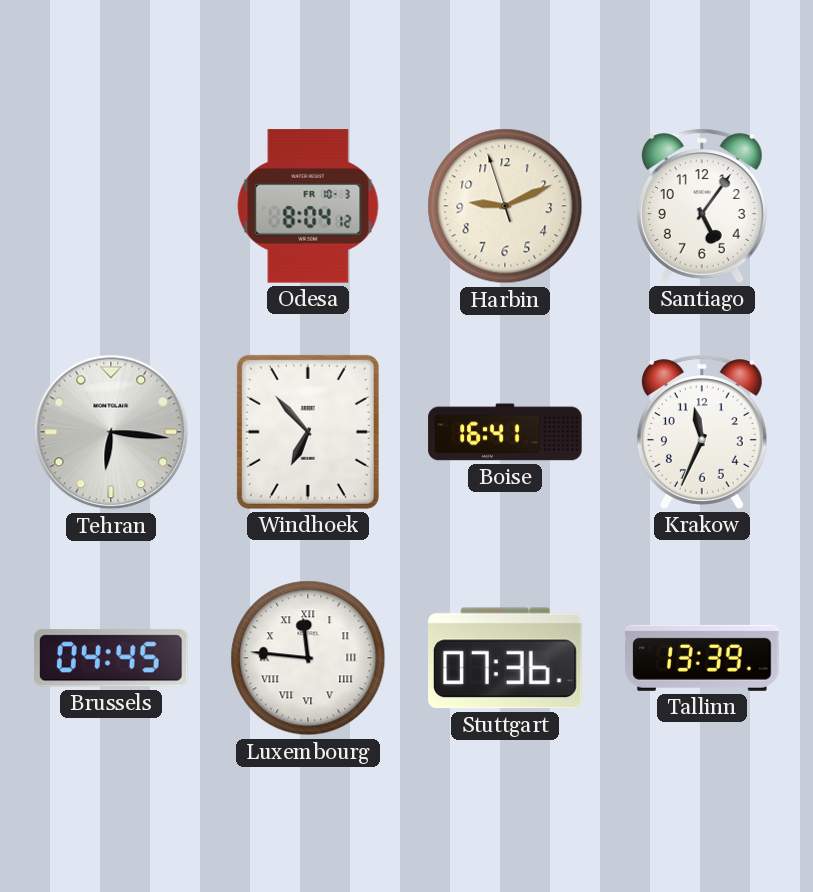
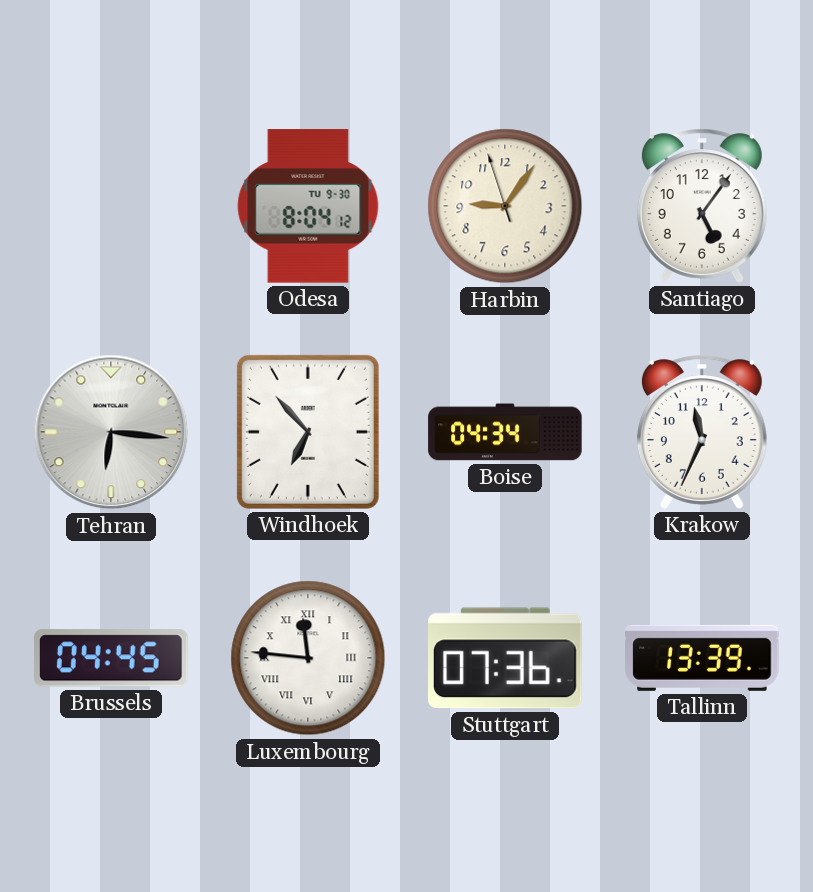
Odesa date: FR 10-3 -> TU 9-30
Harbin: 9:10 -> 9:05
Boise: 16:41 -> 04:34
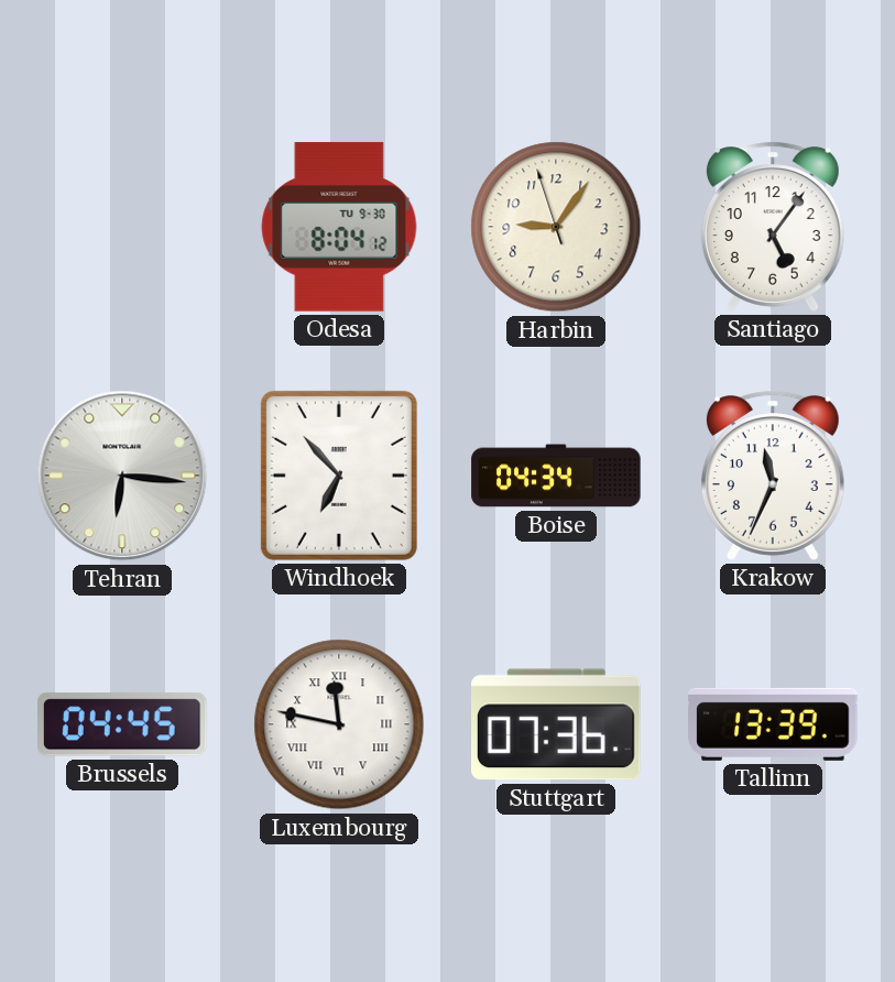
Luxembourg: 11:46 -> 11:47
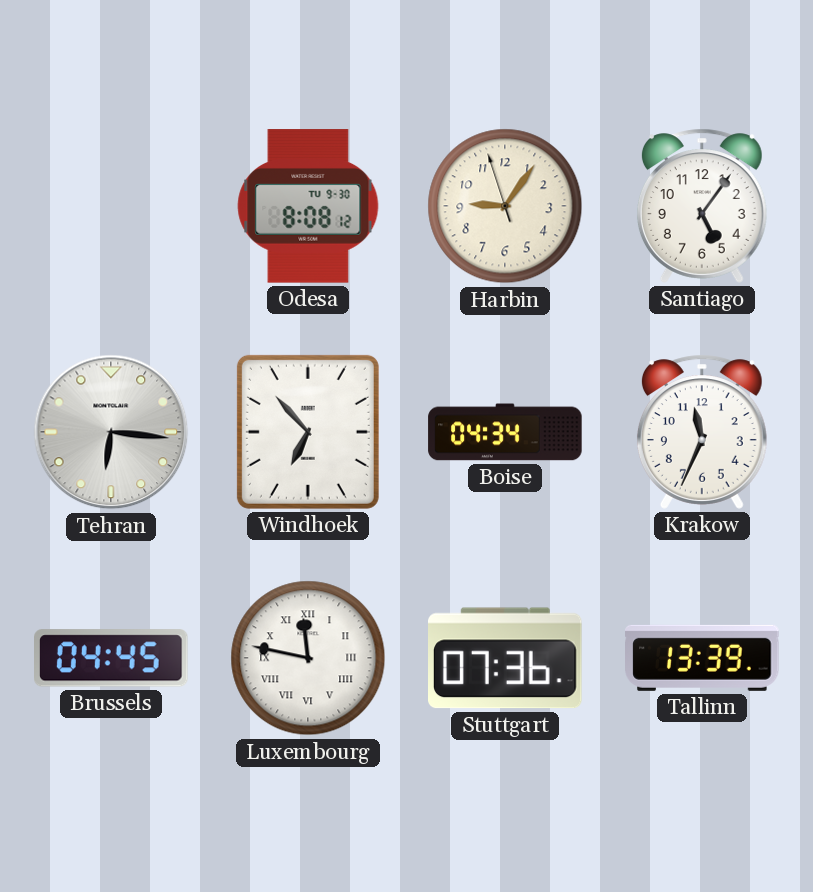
Odesa: 8:04 -> 8:08
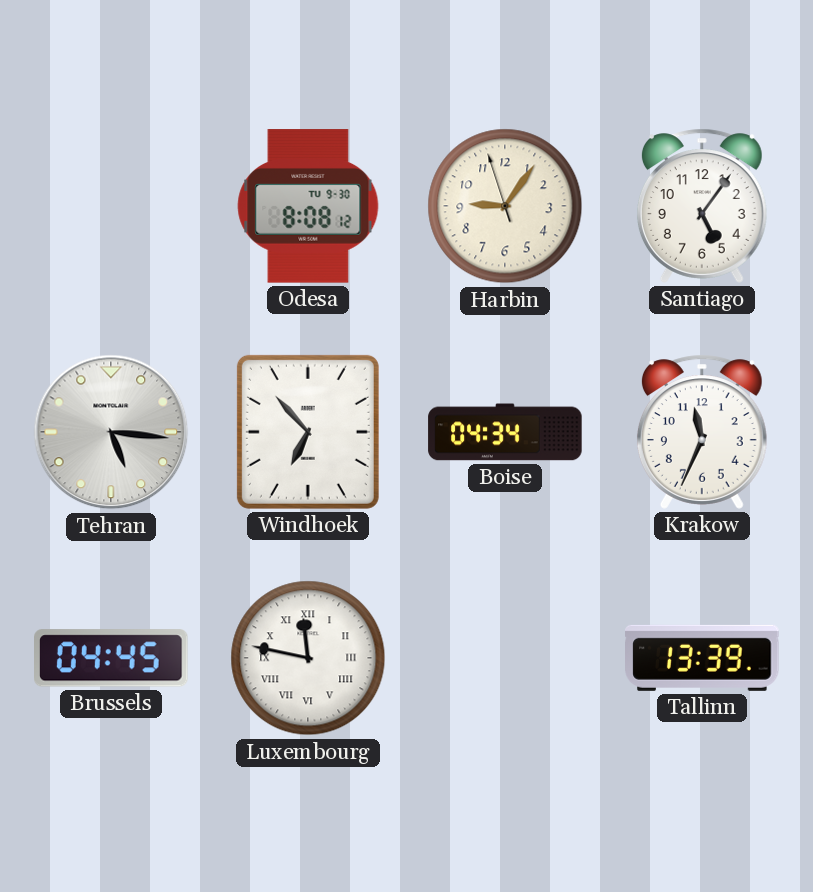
Tehran: 6:16 -> 5:16
Stuttgart: 07:36 -> none
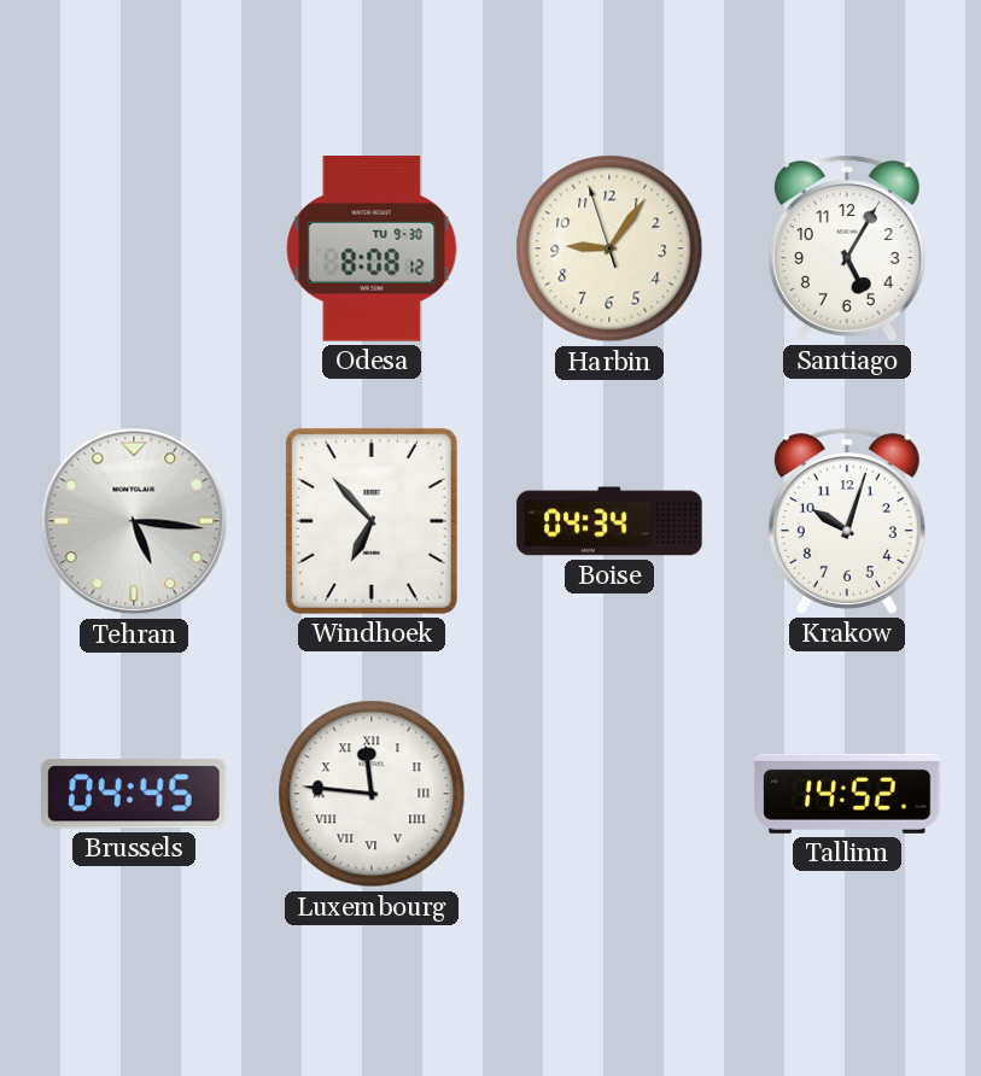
Santiago: 5:06 -> 5:05
Krakow: 11:34 -> 10:03
Luxembourg: 11:47 -> 11:46
Tallinn: 13:39 -> 14:52
